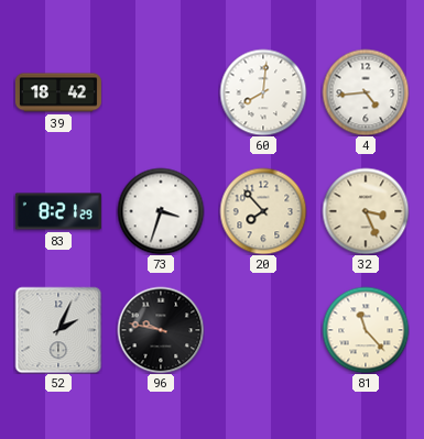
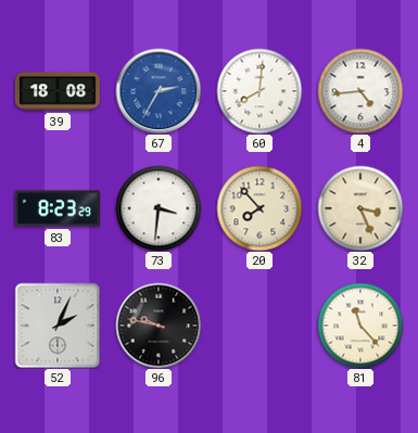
39: 18:42 -> 18:08
67: none -> 2:35
83: 8:21 -> 8:23
73: 3:33 -> 3:31
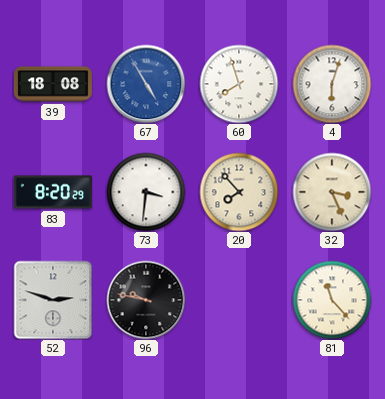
67: 2:35 -> 4:55
60: 8:01 -> 7:57
4: 4:44 -> 6:03
83: 8:23 -> 8:20
52: 2:04 -> 2:48
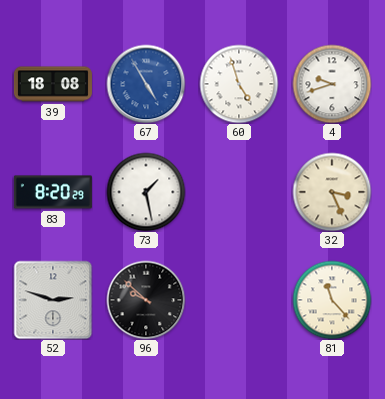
60: 7:57 -> 4:57
4: 6:03 -> 9:42
73: 3:31 -> 1:28
20: 7:53 -> none
96: 9:47 -> 9:52
